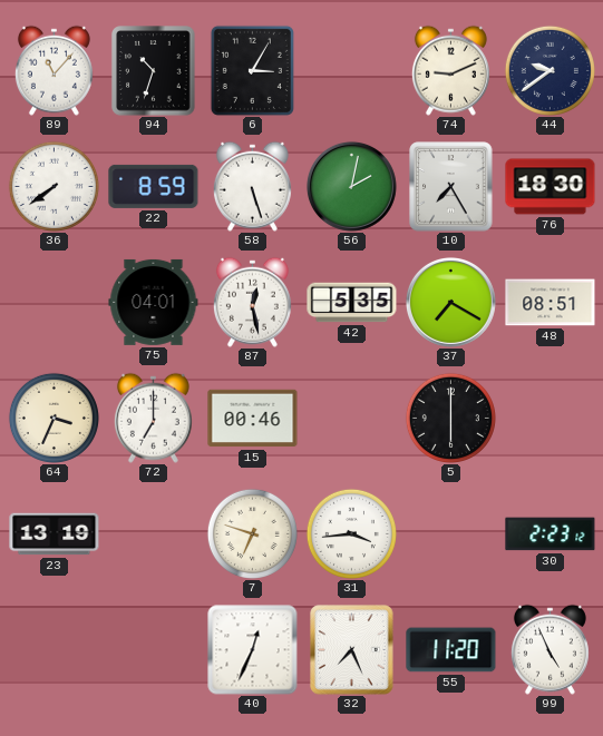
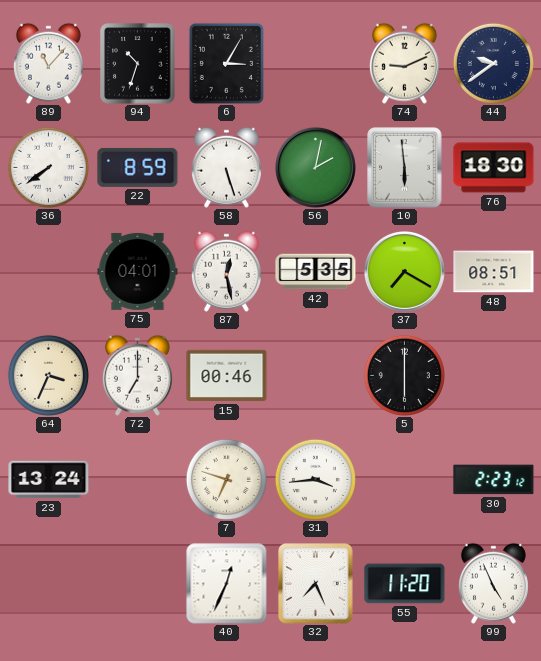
10: 7:25 -> 5:59
23: 13:19 -> 13:24
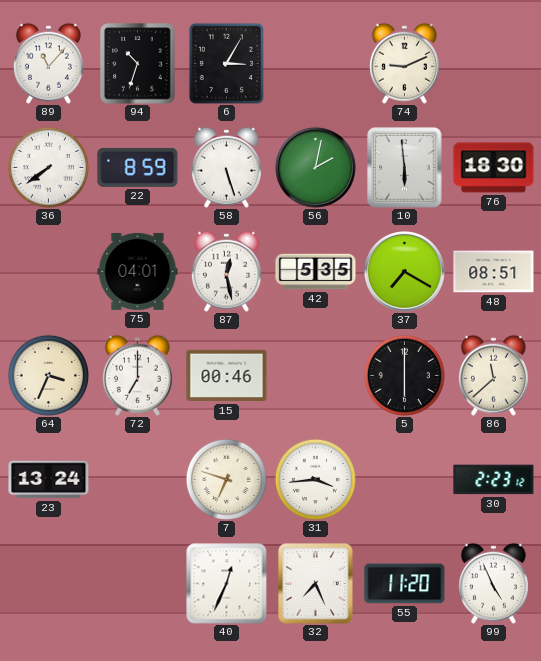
44: 9:39 -> none
86: none -> 11:38
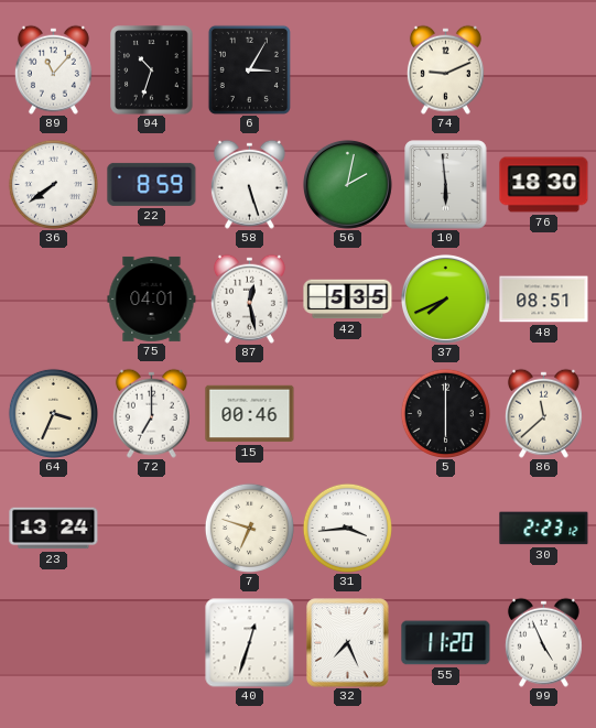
37: 7:20 -> 7:41
40: 12:34 -> 12:33
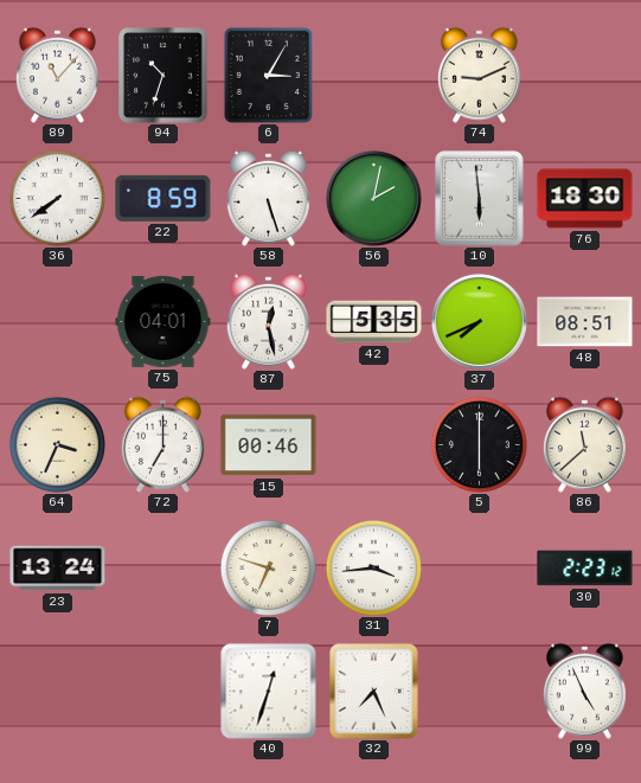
55: 11:20 -> none
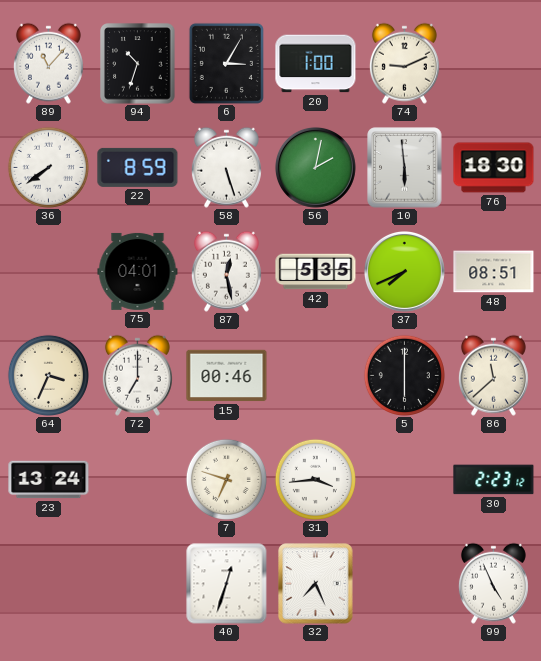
20: none -> 1:00
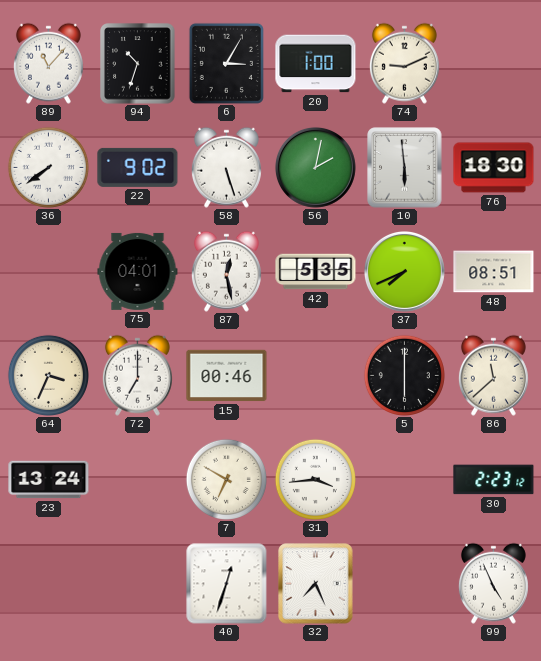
22: 8:59 -> 9:02
7: 6:48 -> 6:50
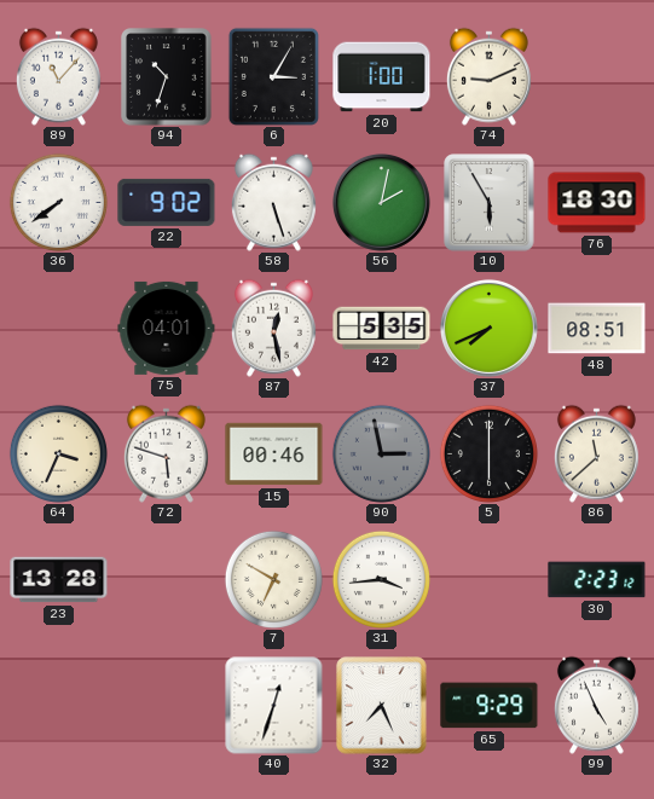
10: 5:59 -> 5:55
72: 7:00 -> 5:48
90: none -> 2:58
23: 13:24 -> 13:28
65: none -> 9:29
